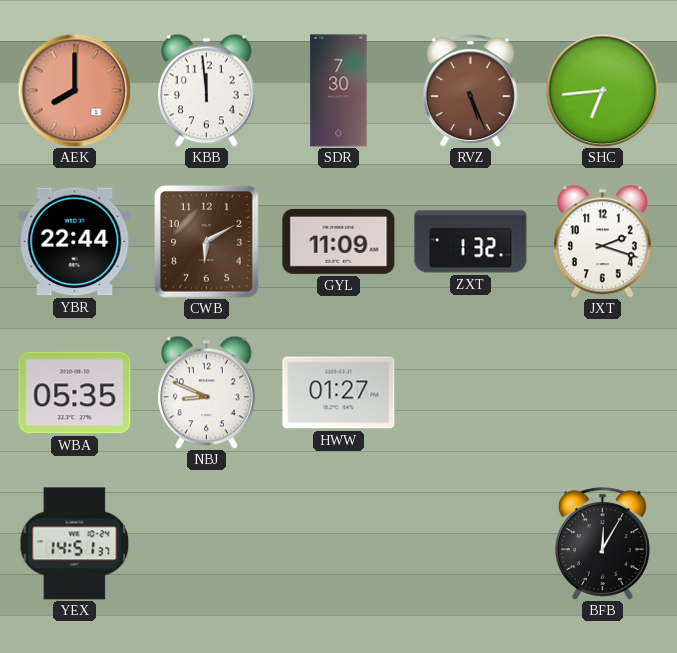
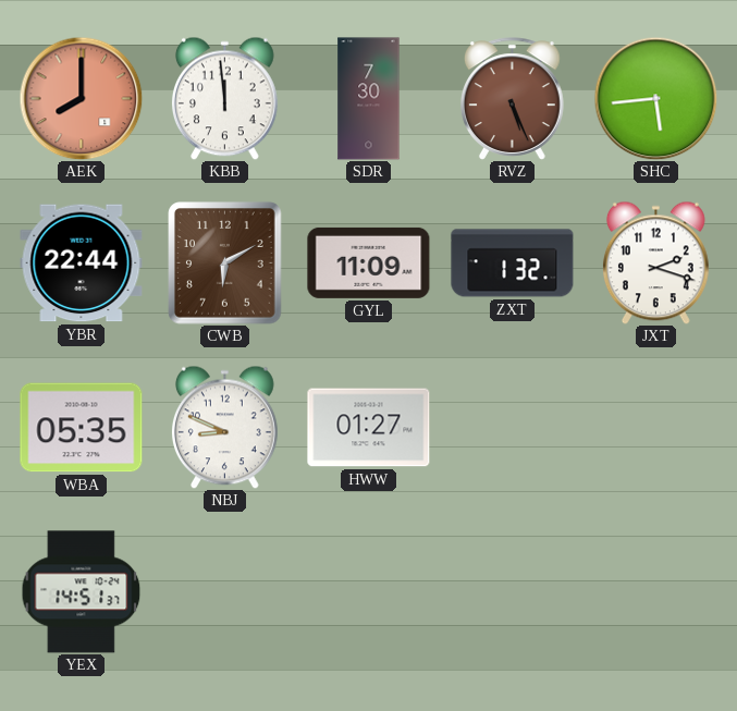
SHC: 6:44 -> 5:44
BFB: 12:05 -> none
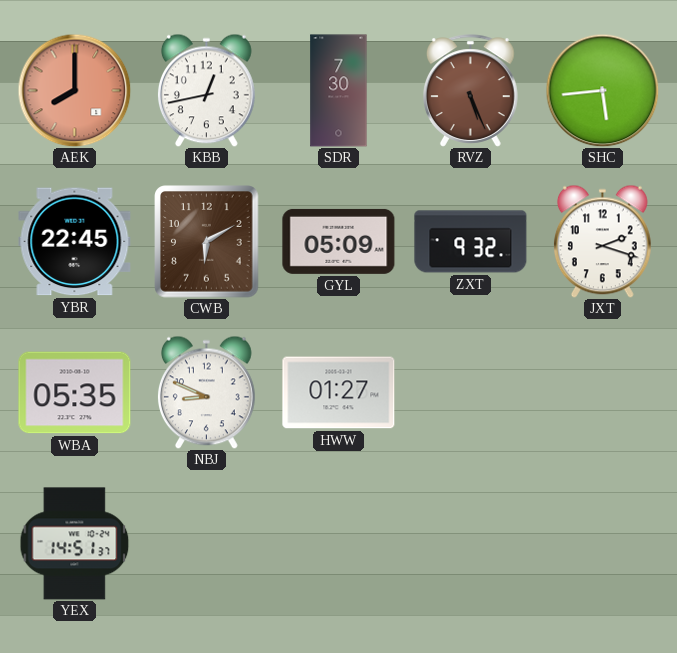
KBB: 11:59 -> 12:43
YBR: 22:44 -> 22:45
GYL: 11:09 -> 05:09
ZXT: 1:32 -> 9:32
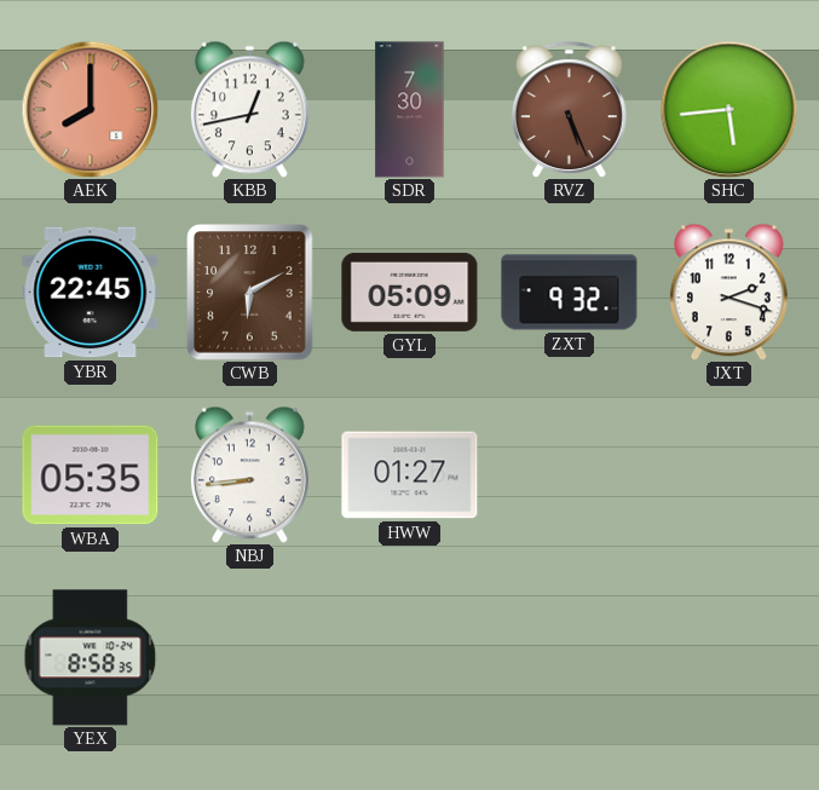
NBJ: 8:49 -> 8:44
YEX: 14:51 -> 8:58
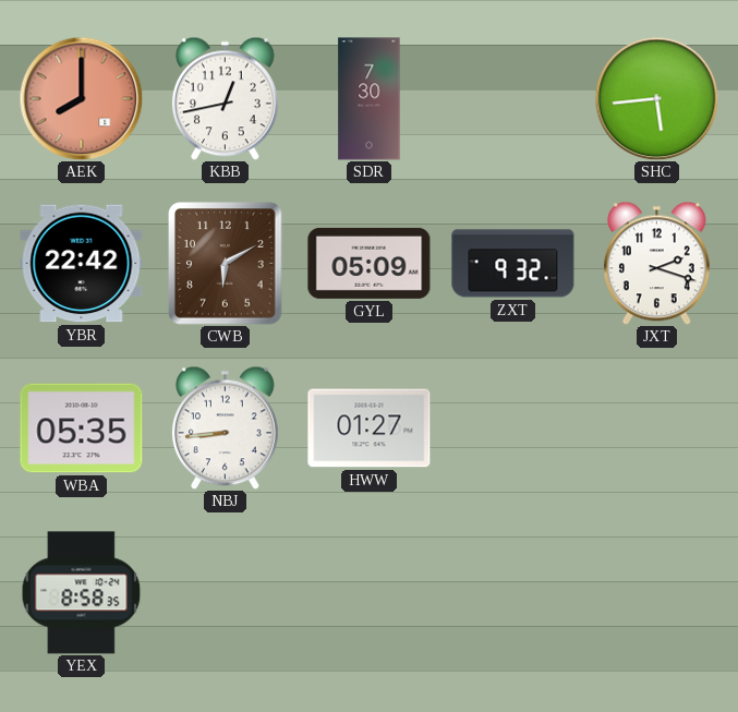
RVZ: 5:26 -> none
YBR: 22:45 -> 22:42
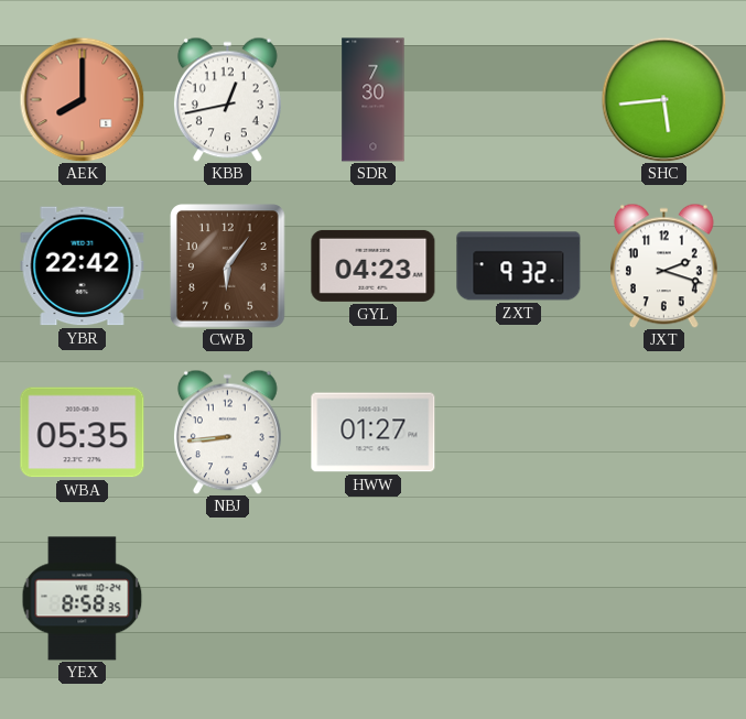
CWB: 6:10 -> 6:06
GYL: 05:09 -> 04:23
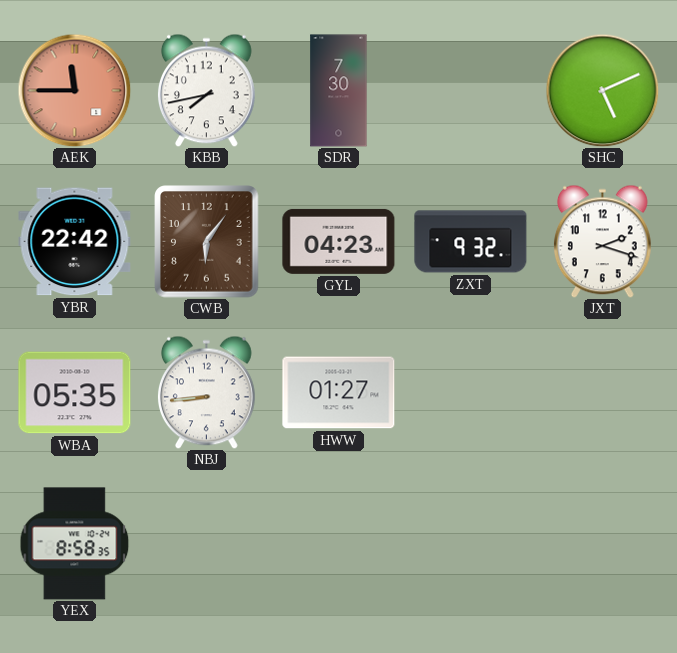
AEK: 8:00 -> 11:45
KBB: 12:43 -> 7:43
SHC: 5:44 -> 5:11
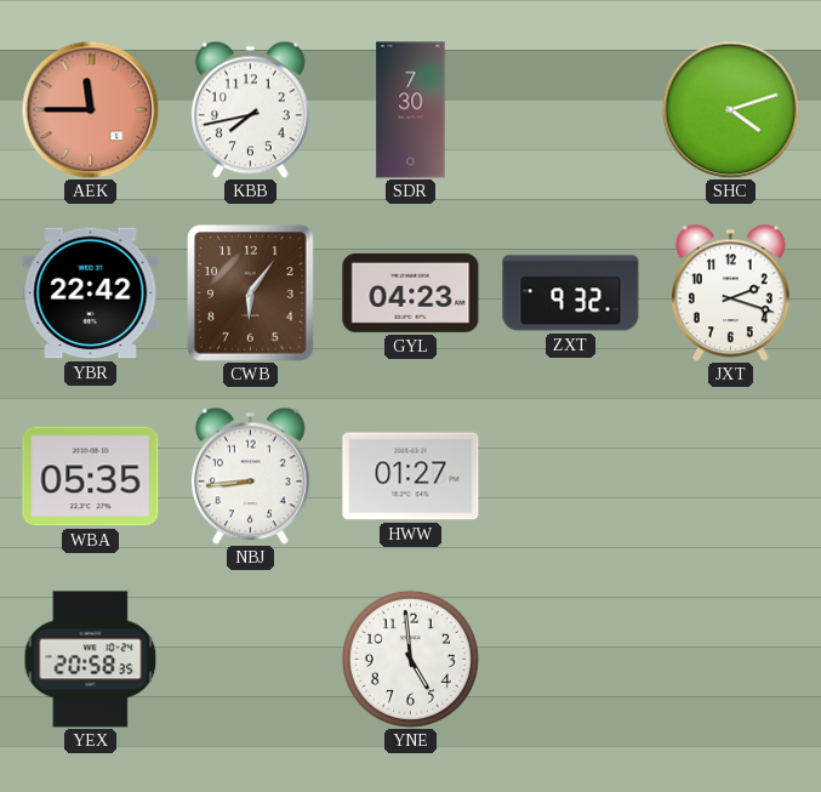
SHC: 5:11 -> 4:12
YEX: 8:58 -> 20:58
YNE: none -> 4:59
